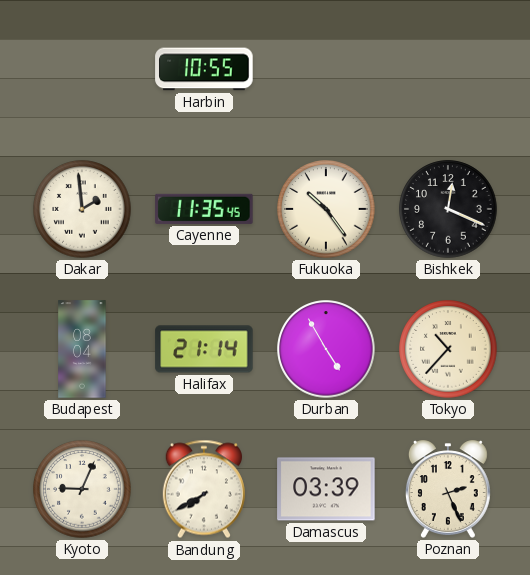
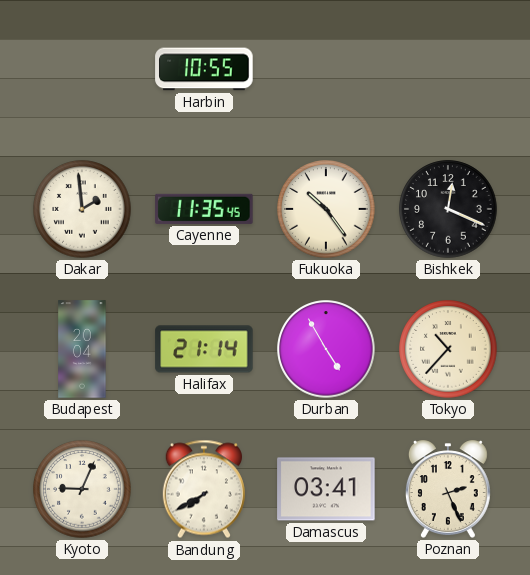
Budapest: 08:04 -> 20:04
Damascus: 03:39 -> 03:41
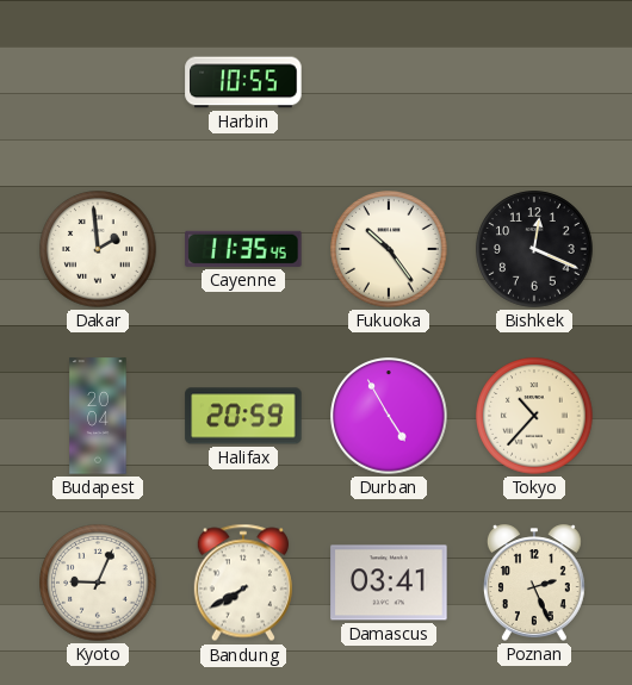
Halifax: 21:14 -> 20:59
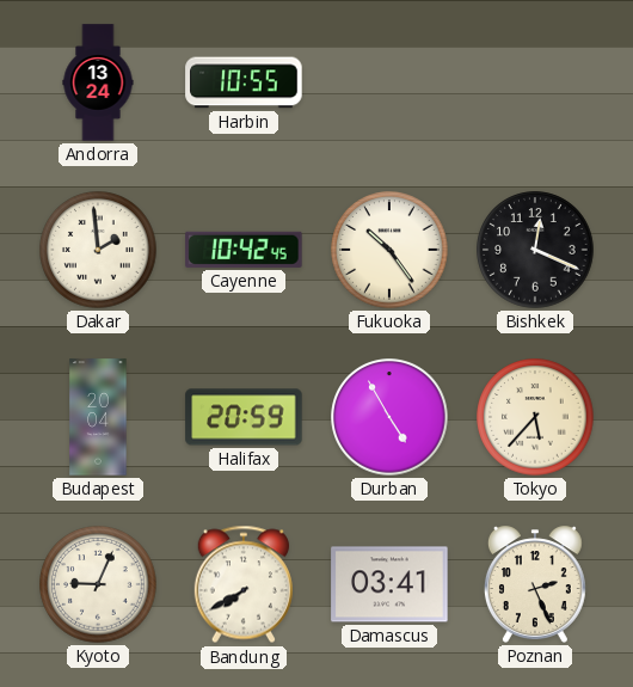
Andorra: none -> 13:24
Cayenne: 11:35 -> 10:42
Tokyo: 10:37 -> 5:37
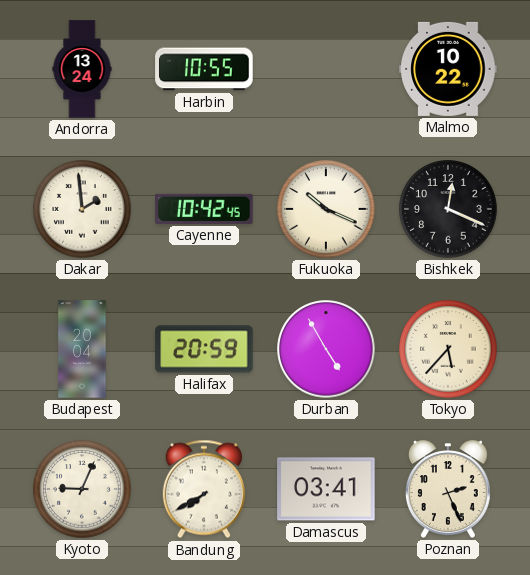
Malmo: none -> 10:22
Fukuoka: 10:24 -> 10:19
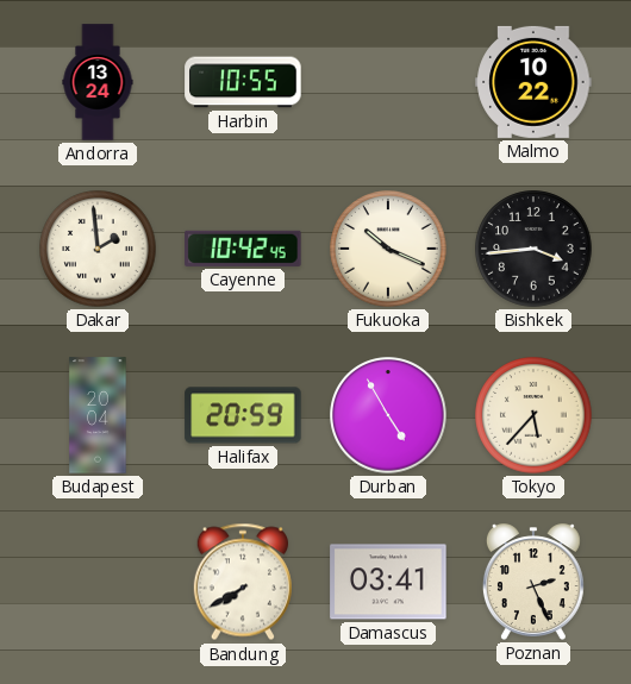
Bishkek: 12:19 -> 3:44
Kyoto: 9:04 -> none
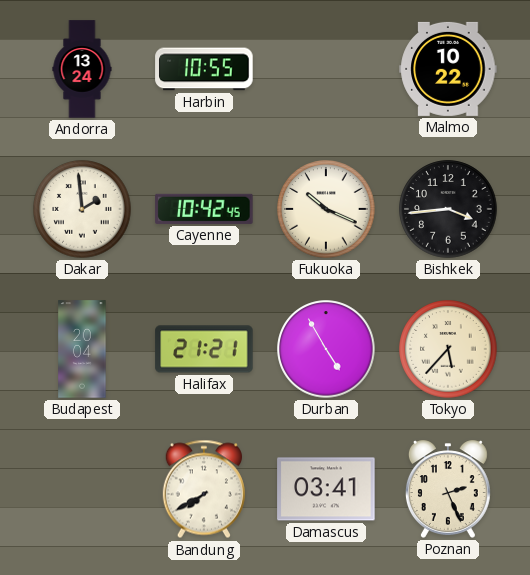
Halifax: 20:59 -> 21:21
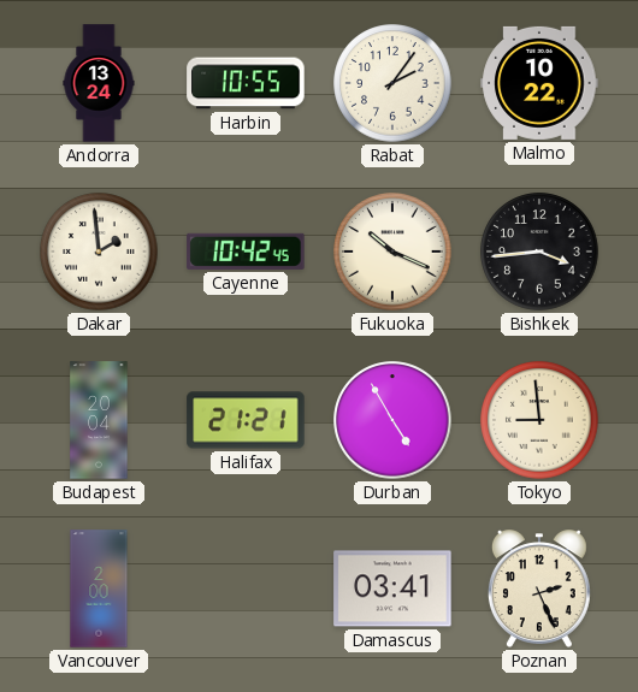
Rabat: none -> 2:06
Tokyo: 5:37 -> 8:59
Vancouver: none -> 2:00
Bandung: 7:40 -> none
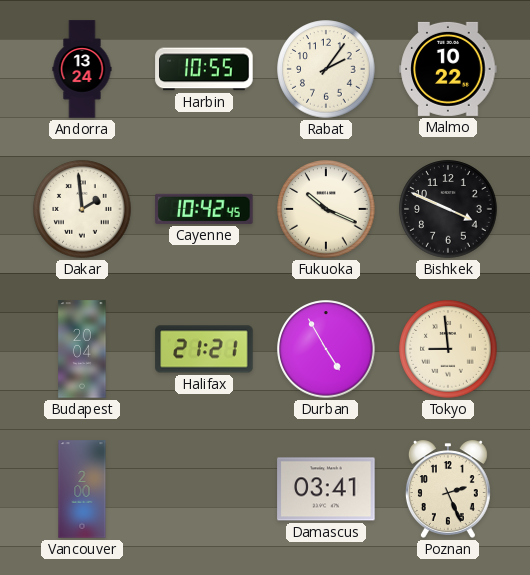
Bishkek: 3:44 -> 3:49
